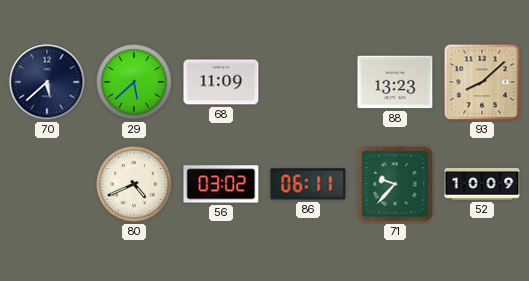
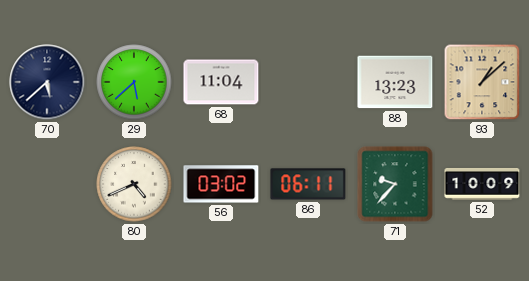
68: 11:09 -> 11:04
93: 8:08 -> 1:08
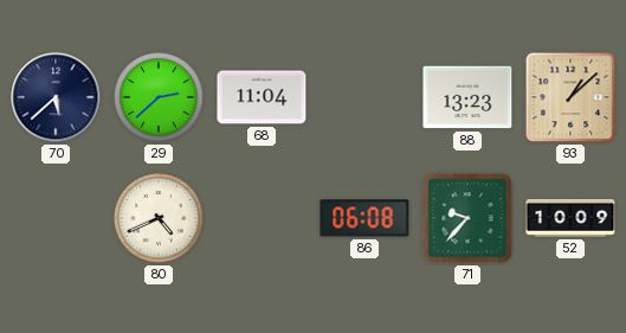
29: 5:38 -> 2:38
56: 03:02 -> none
86: 06:11 -> 06:08
